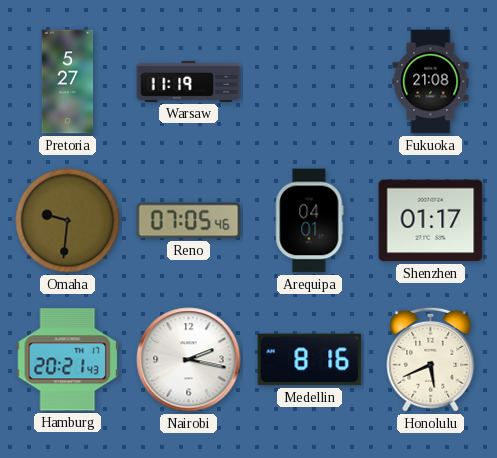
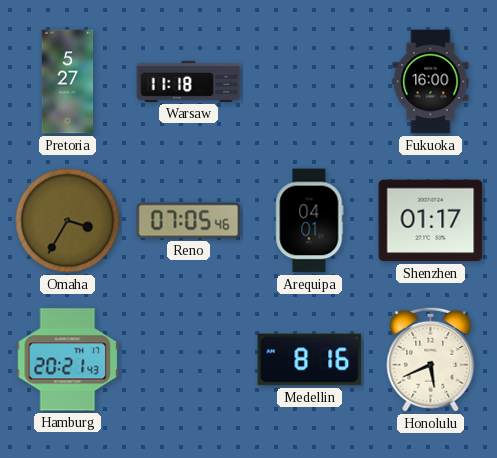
Warsaw: 11:19 -> 11:18
Fukuoka: 21:08 -> 16:00
Omaha: 9:31 -> 3:35
Nairobi: 2:17 -> none
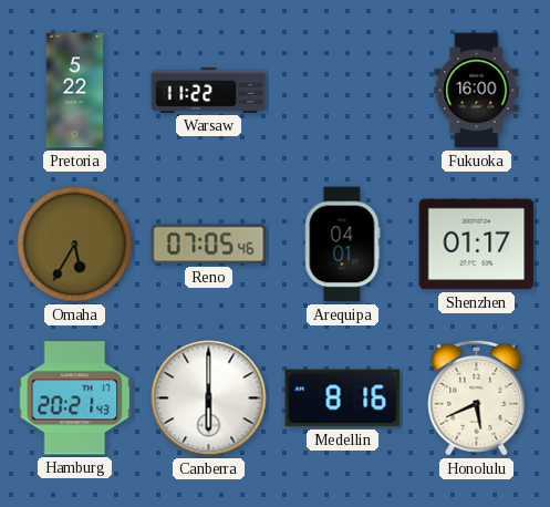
Pretoria: 5:27 -> 5:22
Warsaw: 11:18 -> 11:22
Omaha: 3:35 -> 5:35
Canberra: none -> 6:00
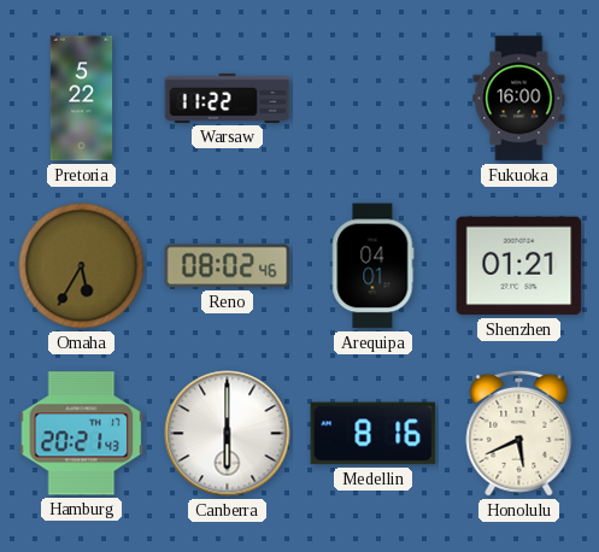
Reno: 07:05 -> 08:02
Shenzhen: 01:17 -> 01:21
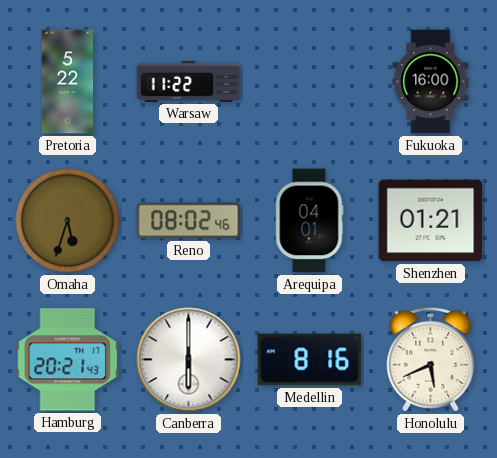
Omaha: 5:35 -> 5:33
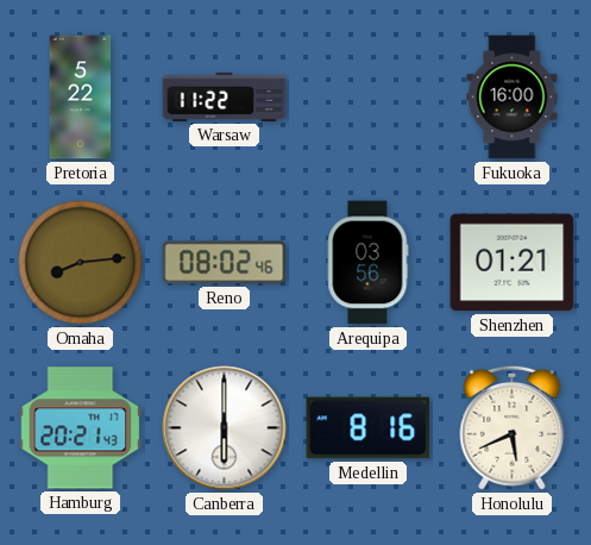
Omaha: 5:33 -> 8:14
Arequipa: 04:01 -> 03:56
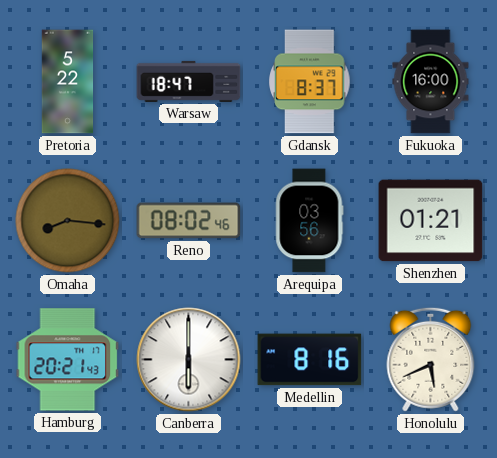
Warsaw: 11:22 -> 18:47
Gdansk: none -> 8:37
Omaha: 8:14 -> 8:16
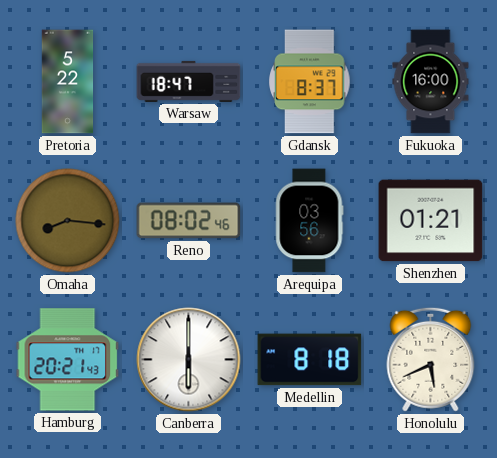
Medellin: 8:16 -> 8:18
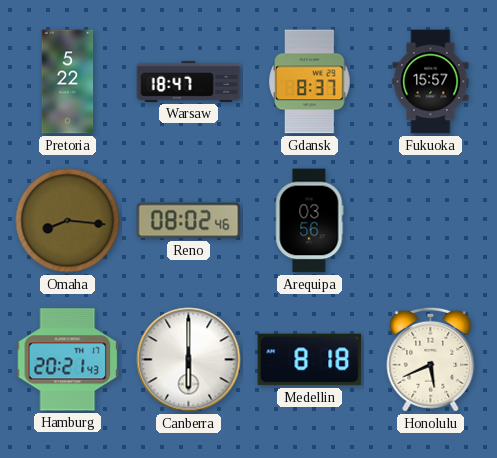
Fukuoka: 16:00 -> 15:57
Shenzhen: 01:21 -> none
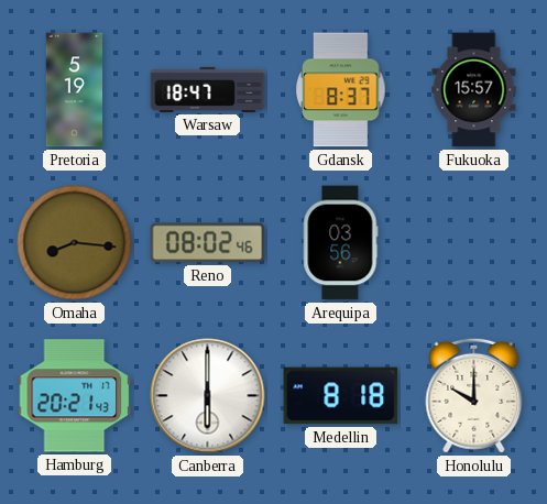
Pretoria: 5:22 -> 5:19
Honolulu: 5:41 -> 10:00
